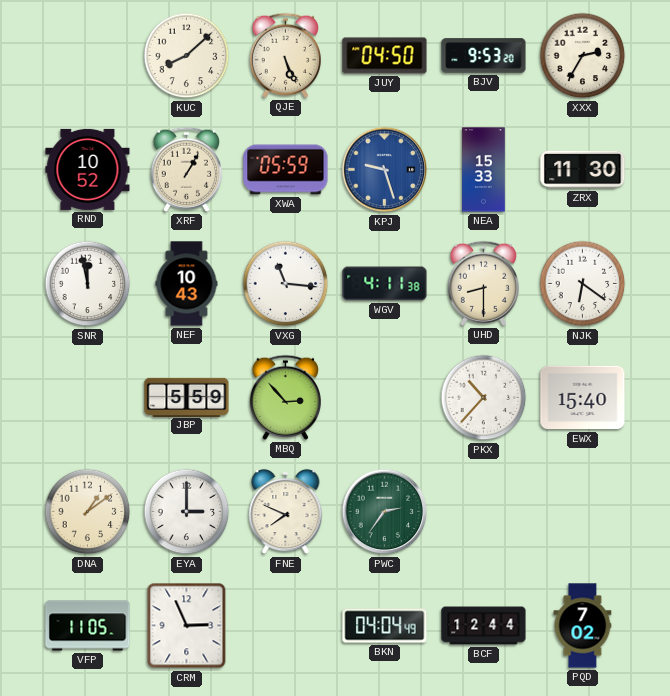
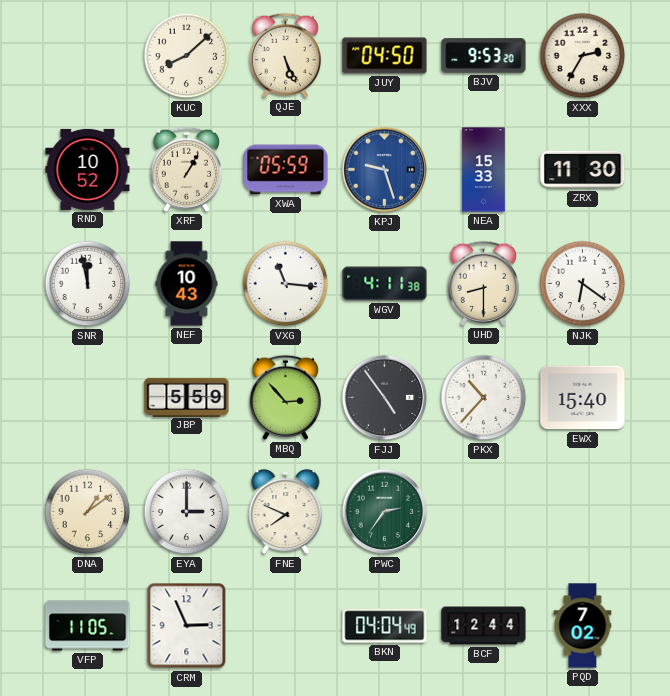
FJJ: none -> 4:54
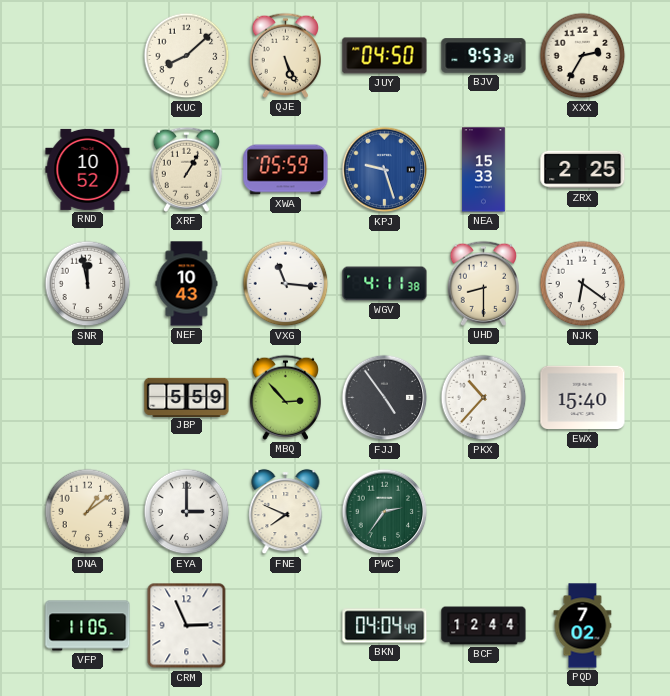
ZRX: 11:30 -> 2:25
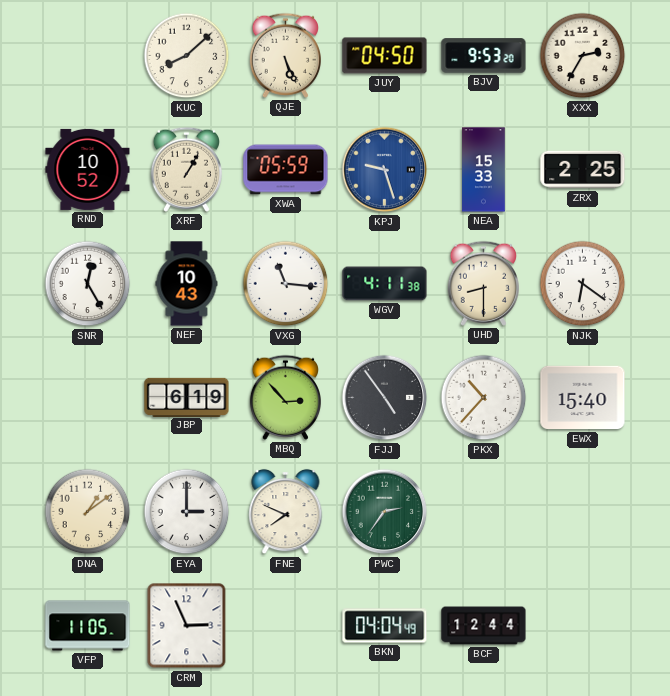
SNR: 11:58 -> 12:25
JBP: 5:59 -> 6:19
PQD: 7:02 -> none
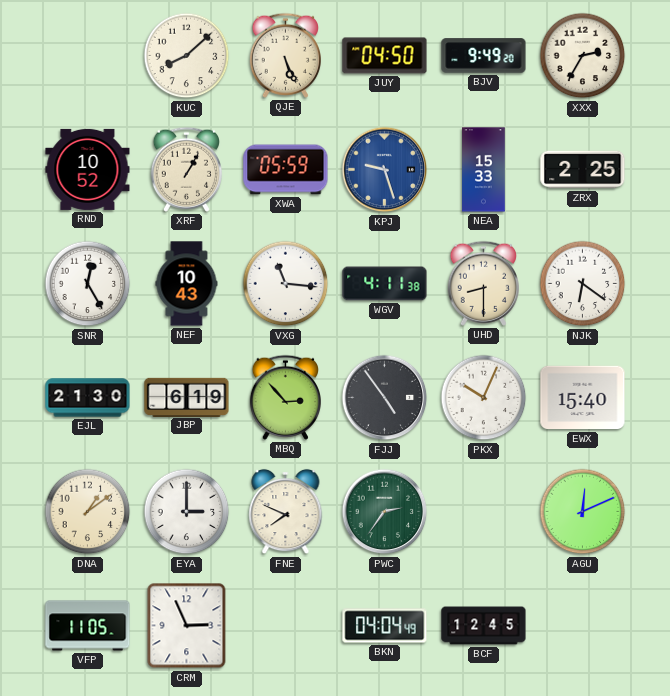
BJV: 9:53 -> 9:49
EJL: none -> 21:30
PKX: 10:37 -> 10:04
AGU: none -> 12:11
BCF: 12:44 -> 12:45
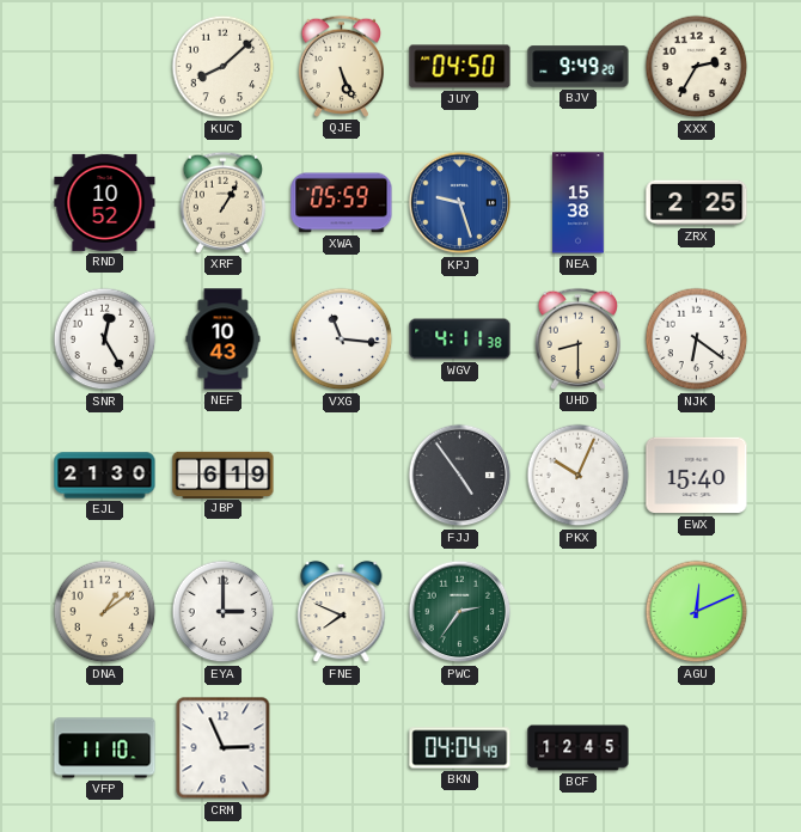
NEA: 15:33 -> 15:38
MBQ: 2:53 -> none
VFP: 11:05 -> 11:10
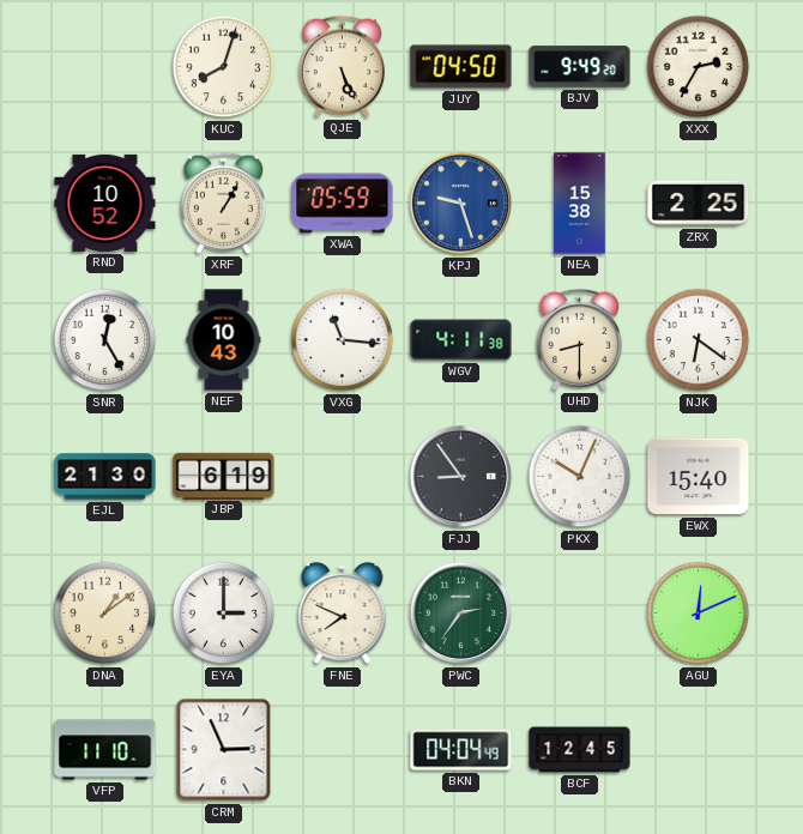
KUC: 8:08 -> 8:03
FJJ: 4:54 -> 8:54
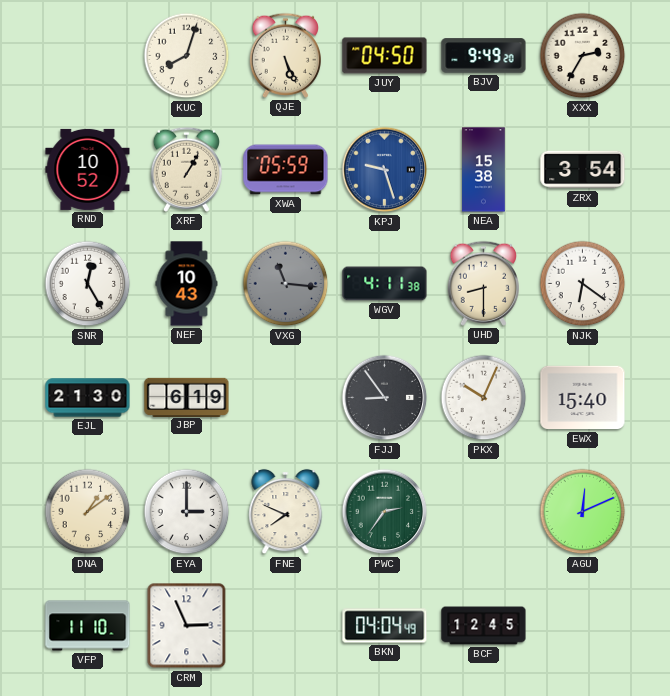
ZRX: 2:25 -> 3:54
VXG dial: white -> grey
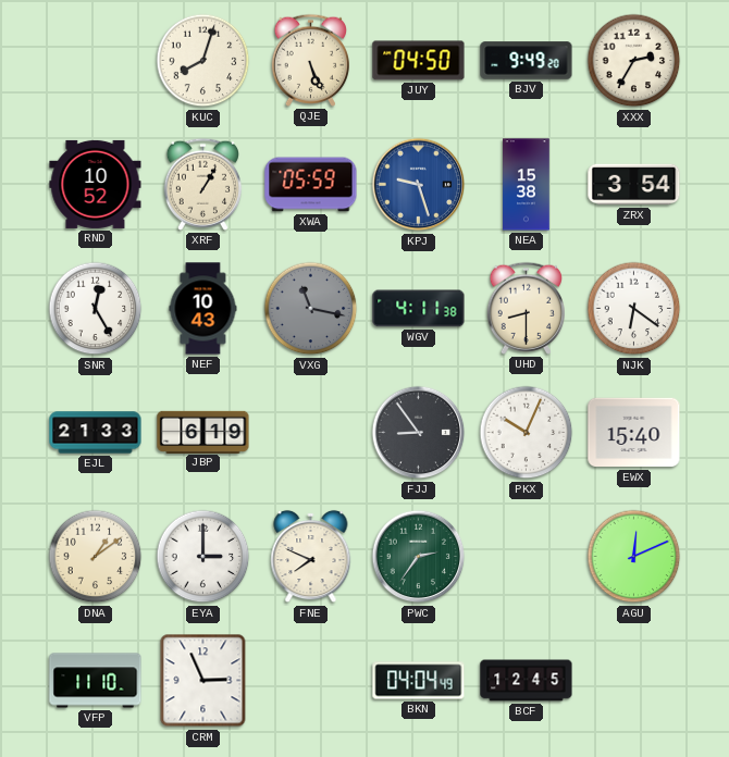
VXG: 11:16 -> 11:17
EJL: 21:30 -> 21:33
